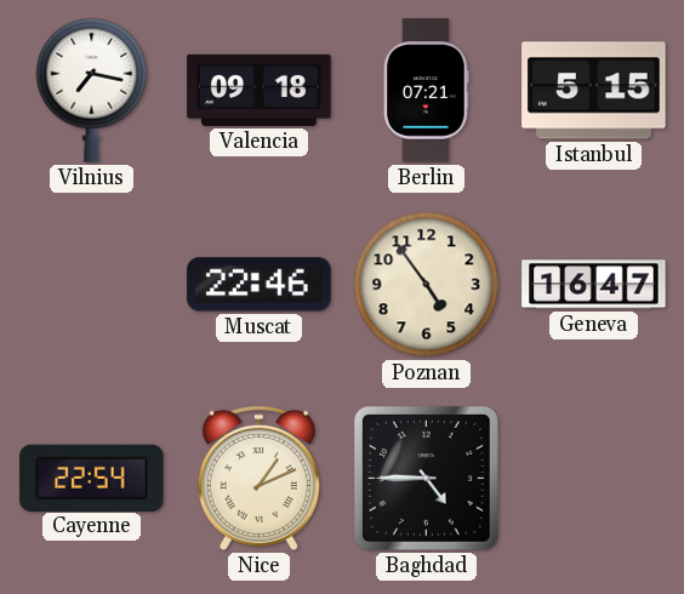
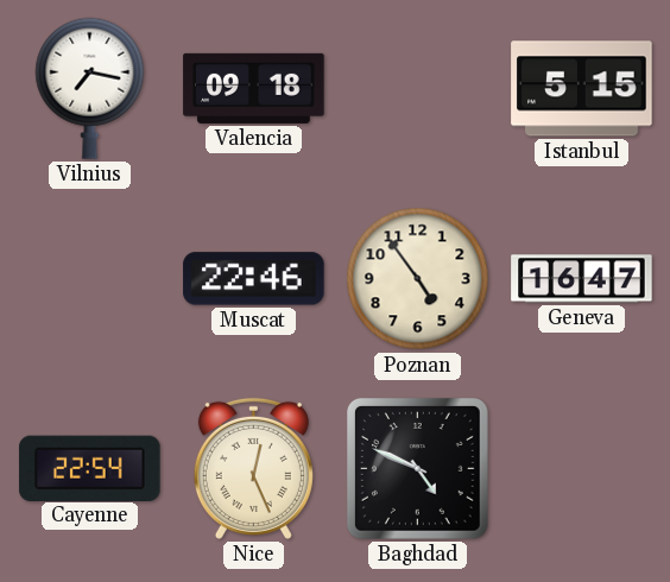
Berlin: 07:21 -> none
Nice: 1:11 -> 12:26
Baghdad: 4:45 -> 4:49
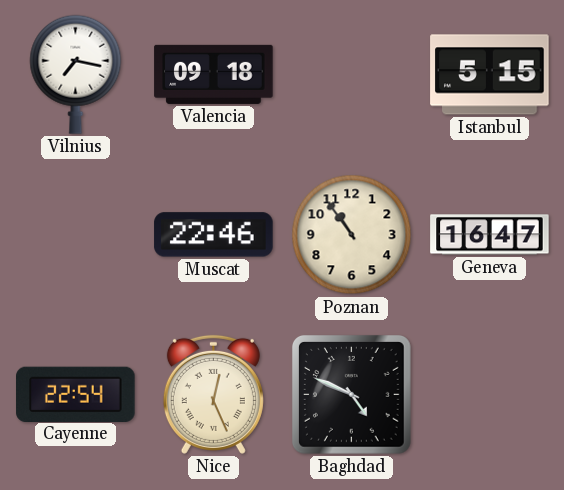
Poznan: 4:54 -> 10:54
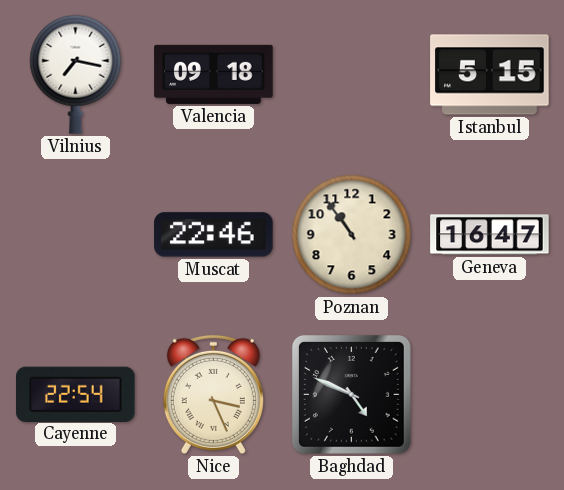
Nice: 12:26 -> 3:26
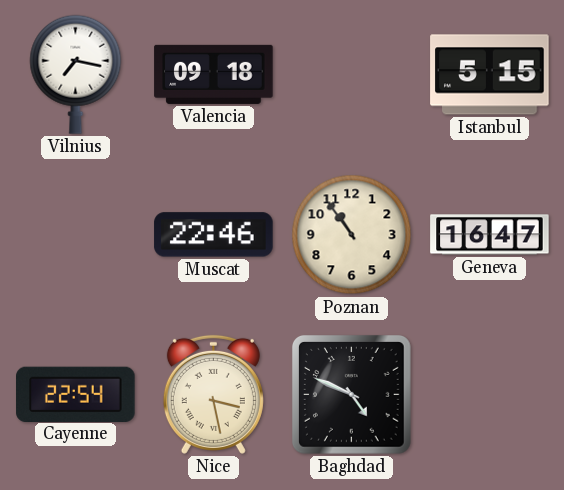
Nice: 3:26 -> 3:28
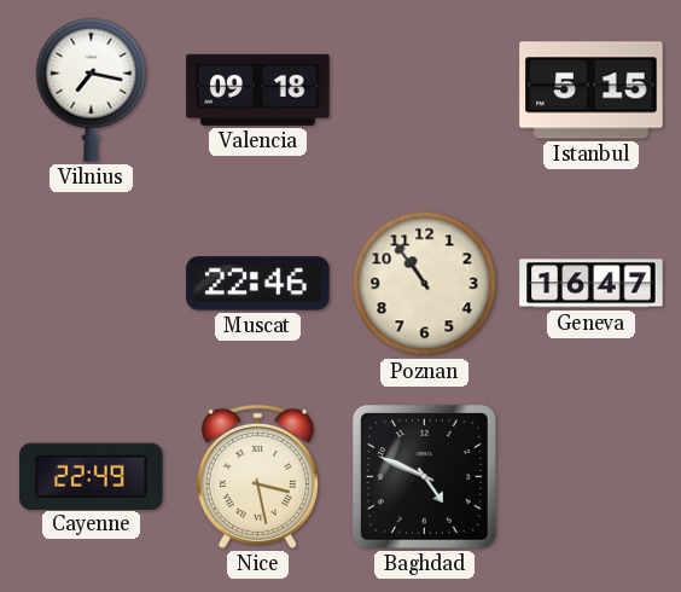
Cayenne: 22:54 -> 22:49
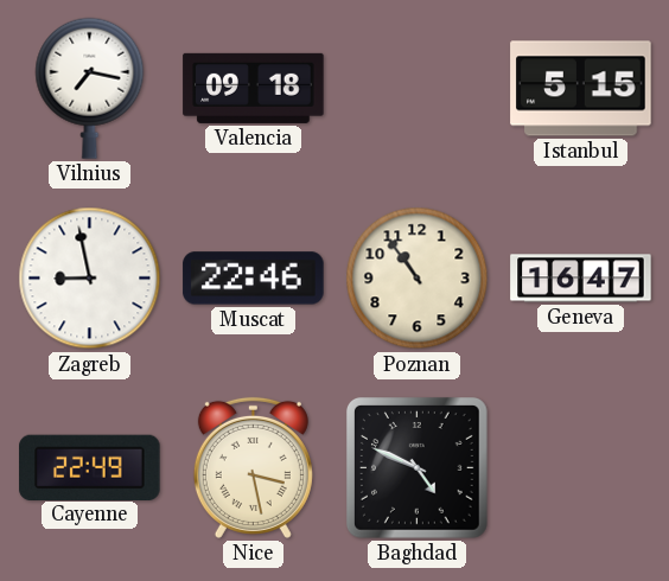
Zagreb: none -> 8:58
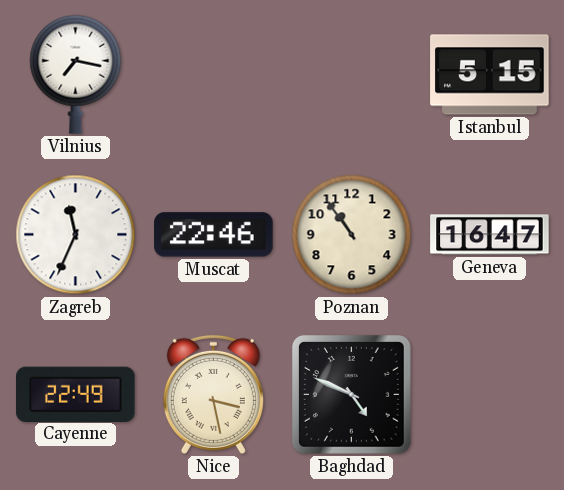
Valencia: 09:18 -> none
Zagreb: 8:58 -> 11:34
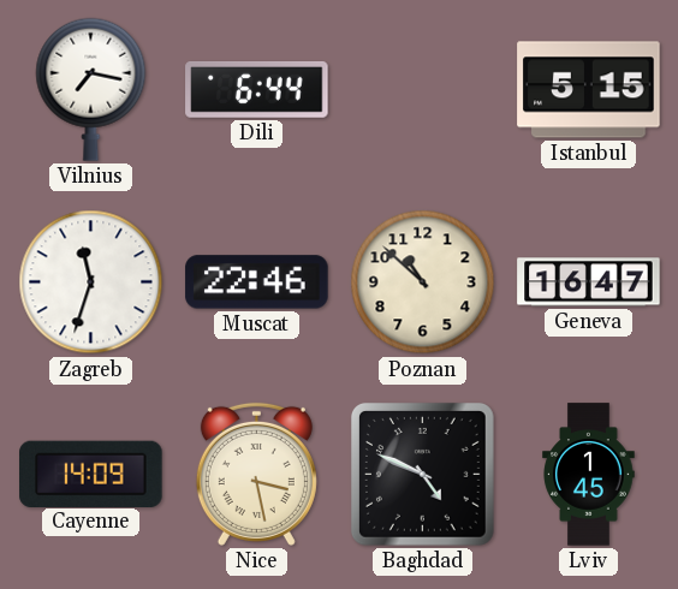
Dili: none -> 6:44
Zagreb: 11:34 -> 11:33
Poznan: 10:54 -> 10:52
Cayenne: 22:49 -> 14:09
Lviv: none -> 1:45
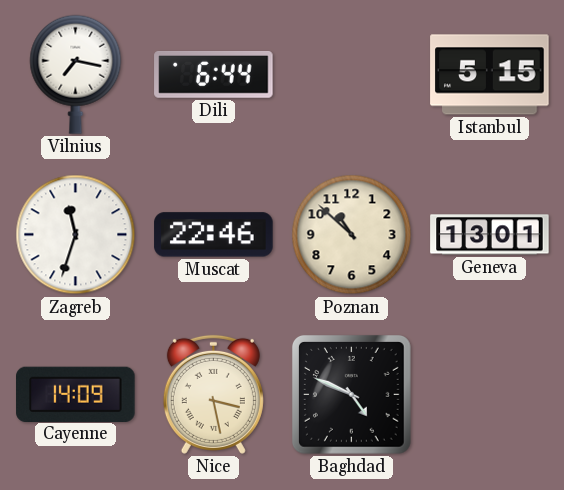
Geneva: 16:47 -> 13:01
Lviv: 1:45 -> none
